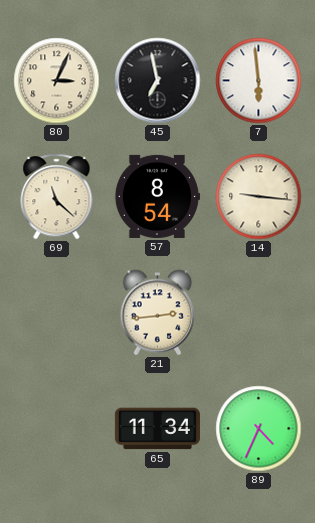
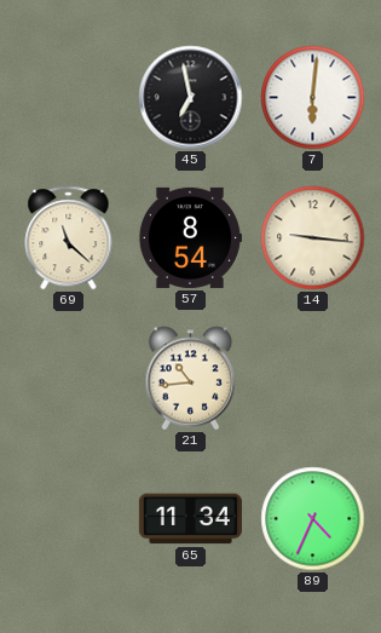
80: 3:04 -> none
7: 5:59 -> 6:01
21: 2:44 -> 10:44
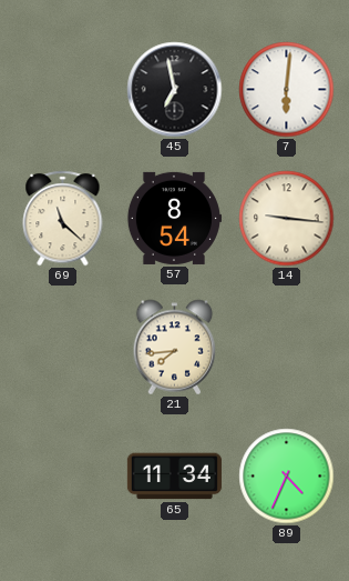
21: 10:44 -> 7:44
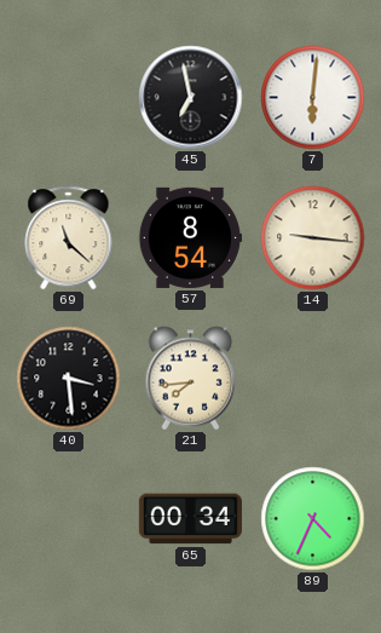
40: none -> 3:29
65: 11:34 -> 00:34
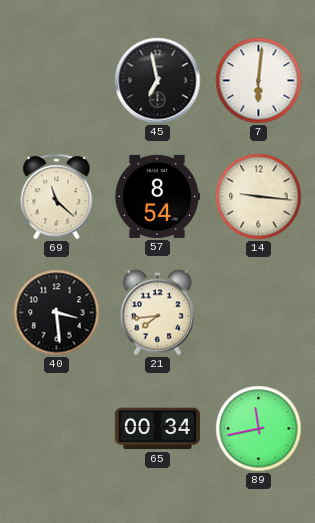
89: 4:34 -> 11:43
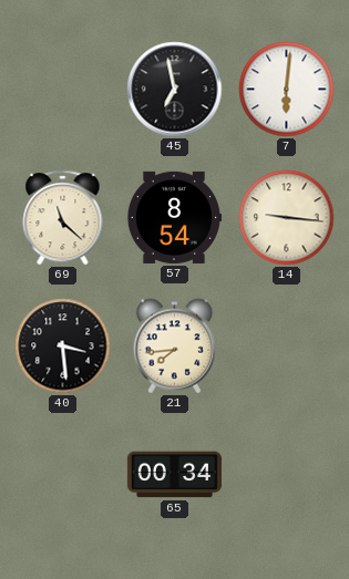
89: 11:43 -> none
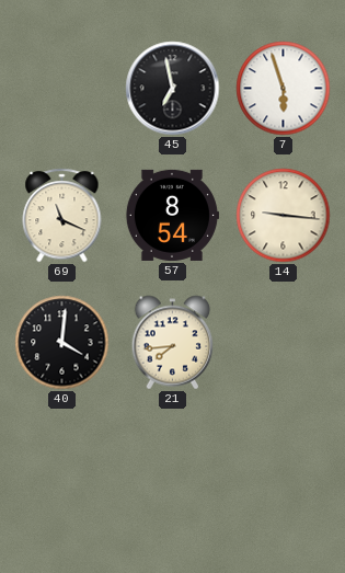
7: 6:01 -> 5:57
69: 11:22 -> 11:19
40: 3:29 -> 4:01
65: 00:34 -> none
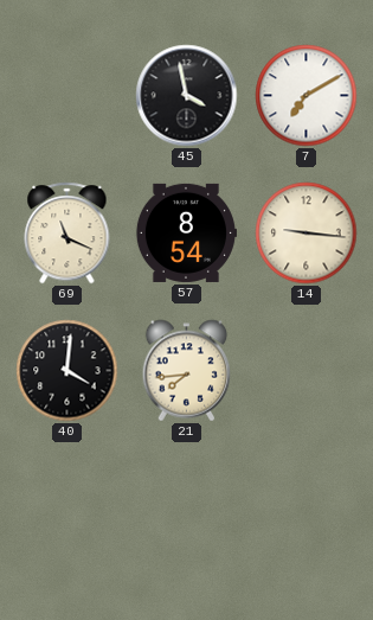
45: 6:58 -> 3:58
7: 5:57 -> 7:10
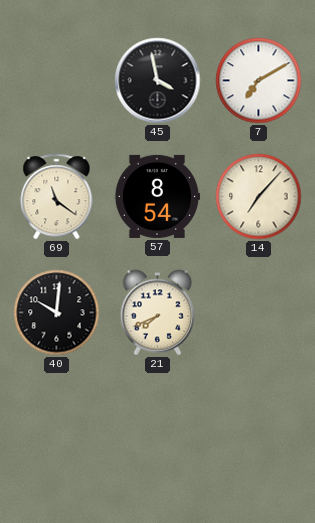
69: 11:19 -> 11:21
14: 9:16 -> 7:07
40: 4:01 -> 10:01
21: 7:44 -> 7:41
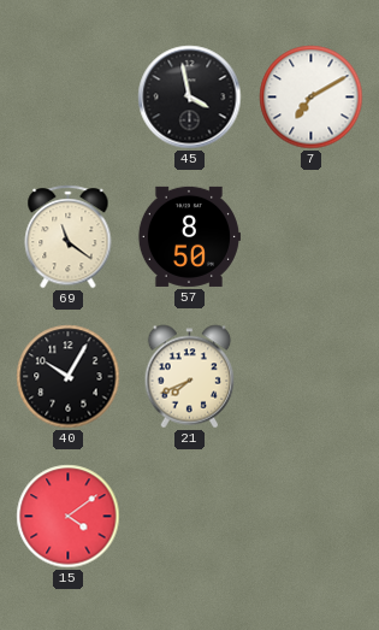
57: 8:54 -> 8:50
14: 7:07 -> none
40: 10:01 -> 10:05
15: none -> 4:09
